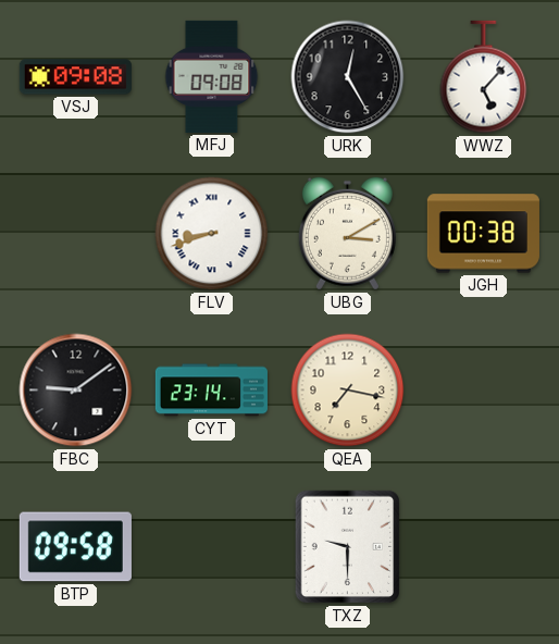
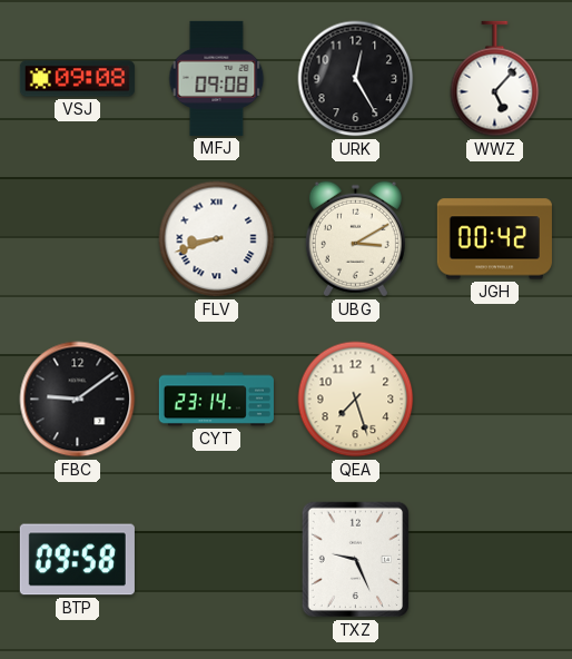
JGH: 00:38 -> 00:42
QEA: 7:17 -> 7:27
TXZ: 9:30 -> 9:26
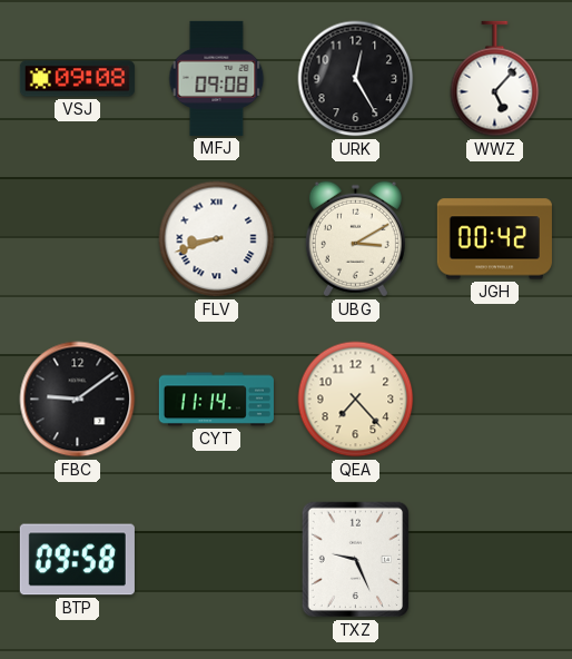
CYT: 23:14 -> 11:14
QEA: 7:27 -> 7:23
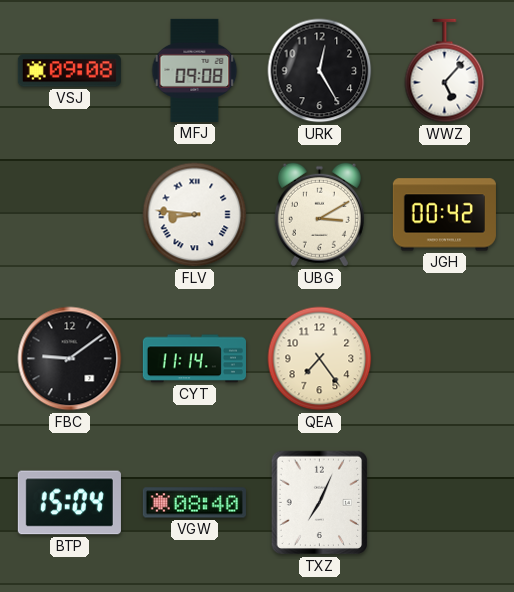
FLV: 8:42 -> 8:46
QEA: 7:23 -> 7:24
BTP: 09:58 -> 15:04
VGW: none -> 08:40
TXZ: 9:26 -> 7:04
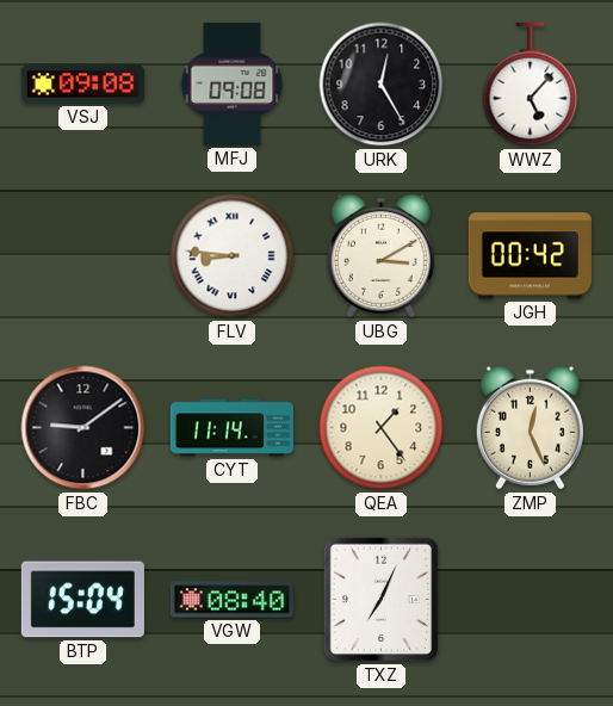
QEA: 7:24 -> 1:24
ZMP: none -> 12:26
